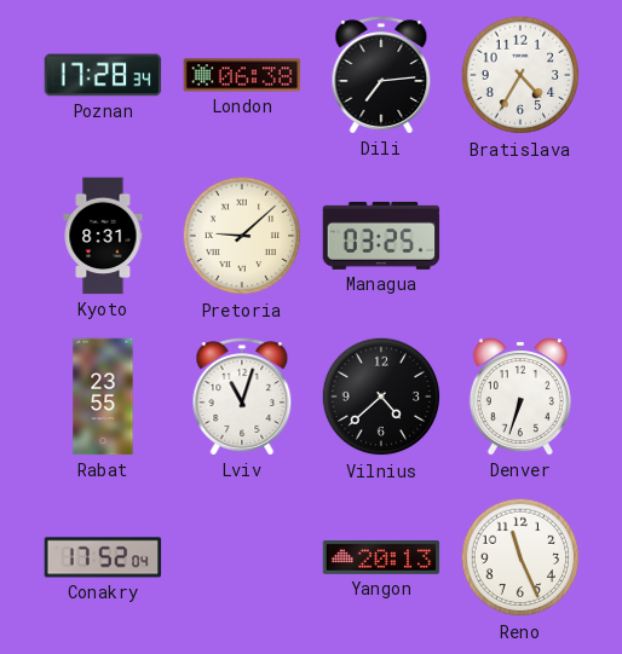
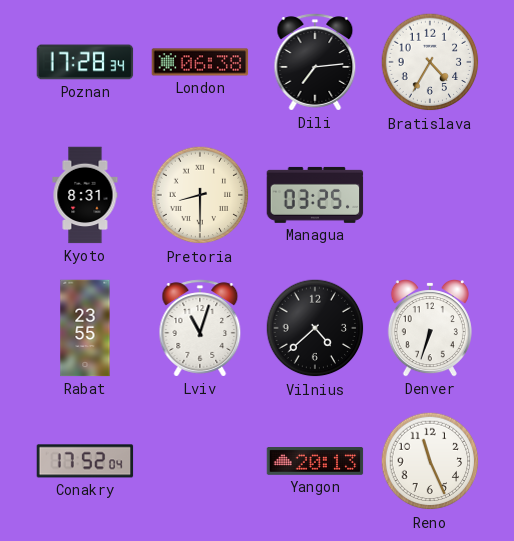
Pretoria: 9:08 -> 8:30
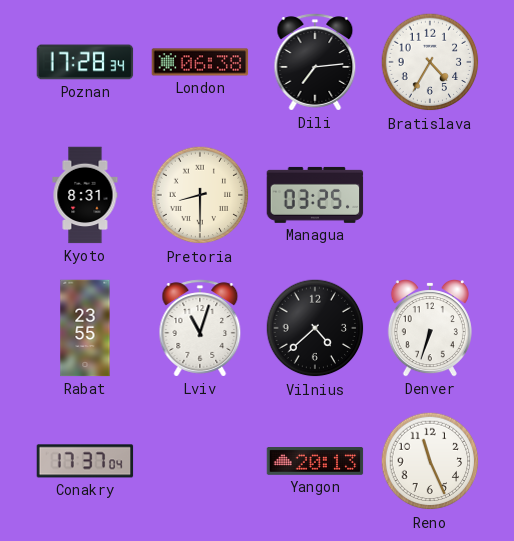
Conakry: 17:52 -> 17:37
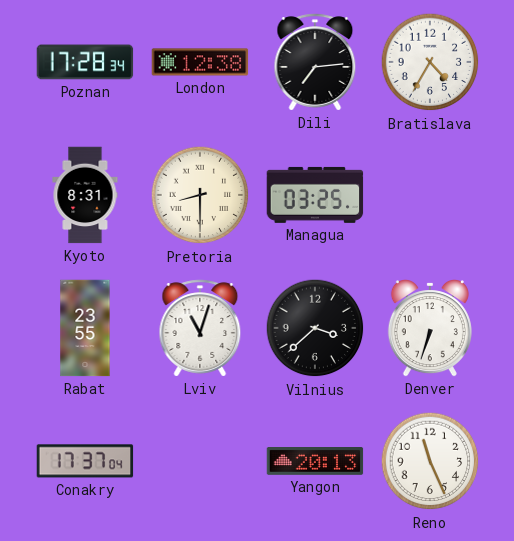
London: 06:38 -> 12:38
Vilnius: 4:38 -> 3:38
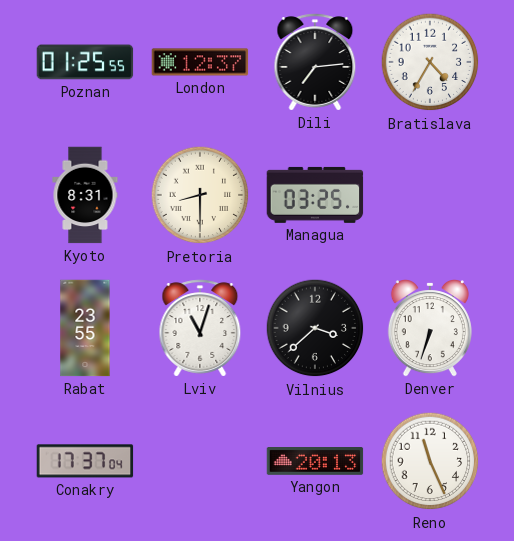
Poznan: 17:28 -> 01:25
London: 12:38 -> 12:37
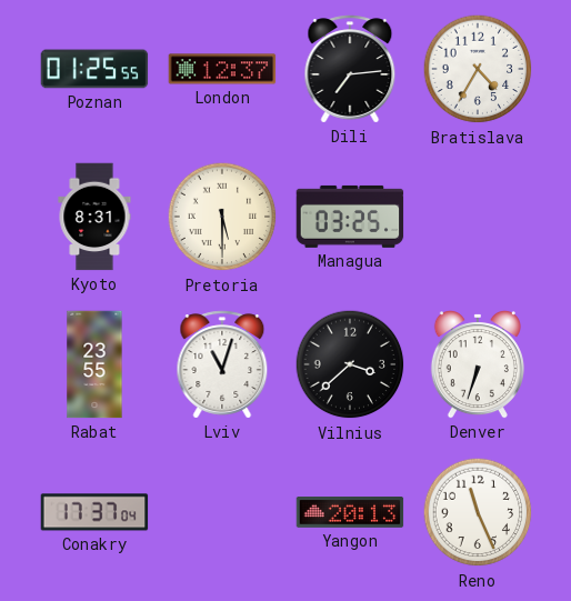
Pretoria: 8:30 -> 5:30
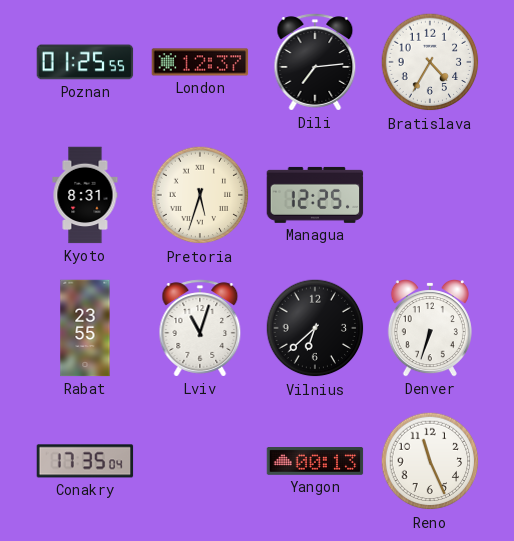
Pretoria: 5:30 -> 5:33
Managua: 03:25 -> 12:25
Vilnius: 3:38 -> 6:38
Conakry: 17:37 -> 17:35
Yangon: 20:13 -> 00:13
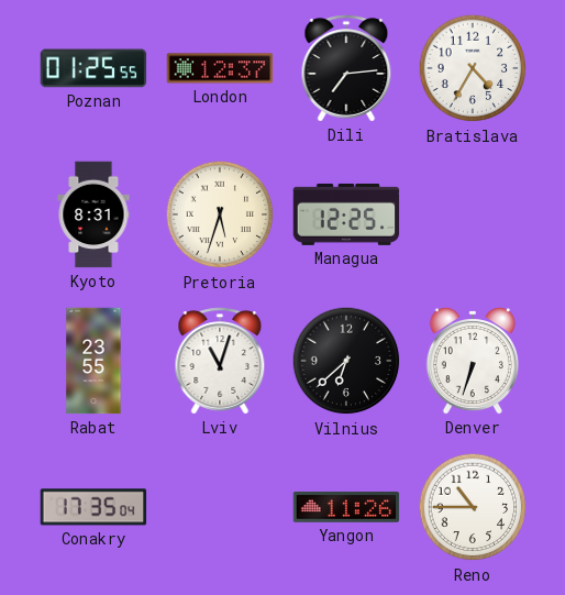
Yangon: 00:13 -> 11:26
Reno: 11:26 -> 10:45
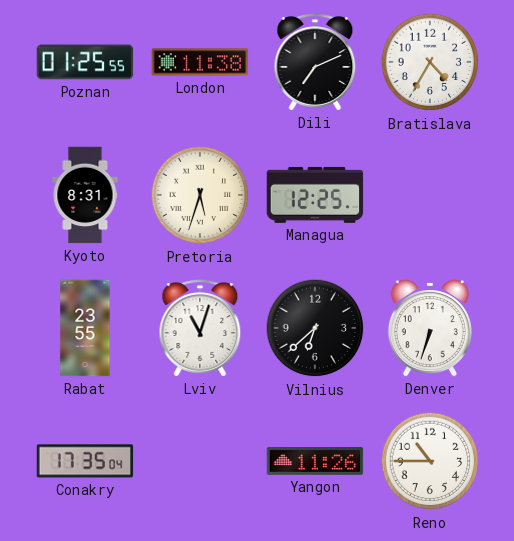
London: 12:37 -> 11:38
Dili: 7:14 -> 7:11
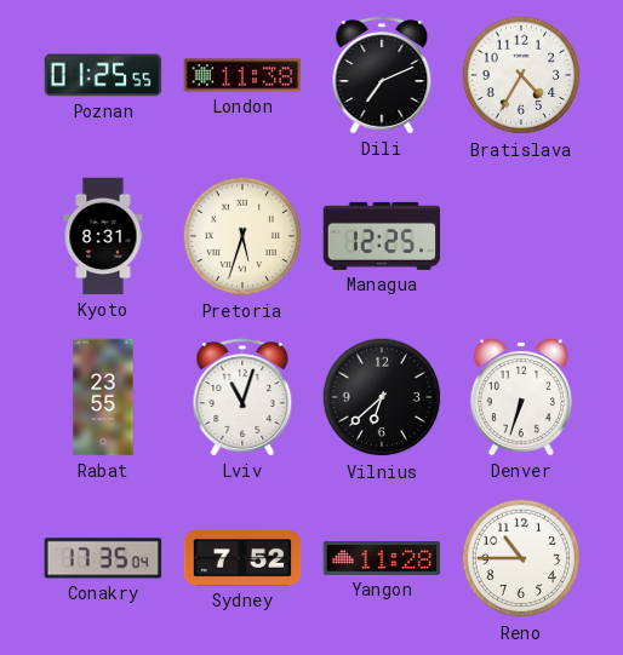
Sydney: none -> 7:52
Yangon: 11:26 -> 11:28
